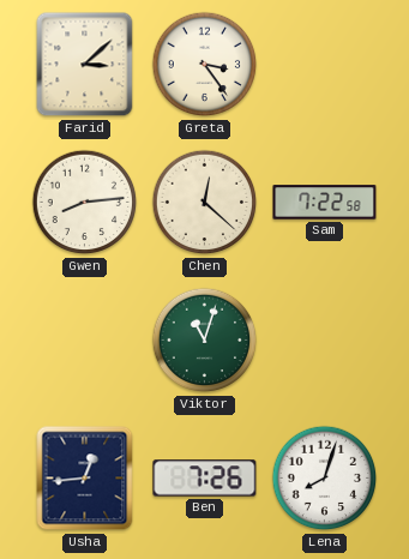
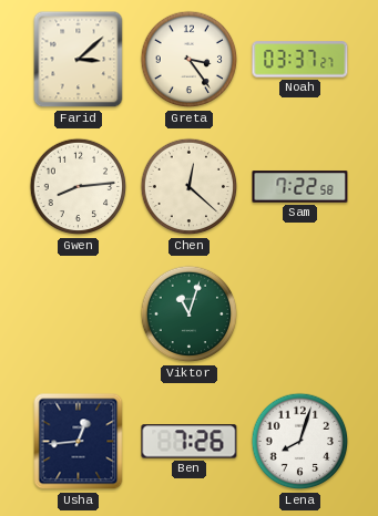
Noah: none -> 03:37
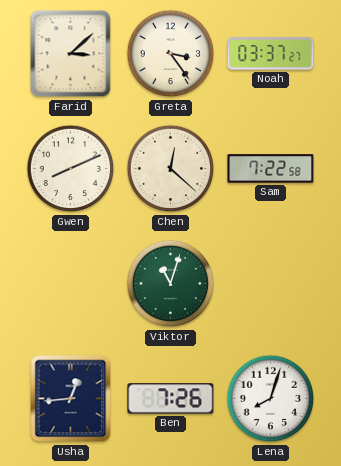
Gwen: 8:14 -> 8:11
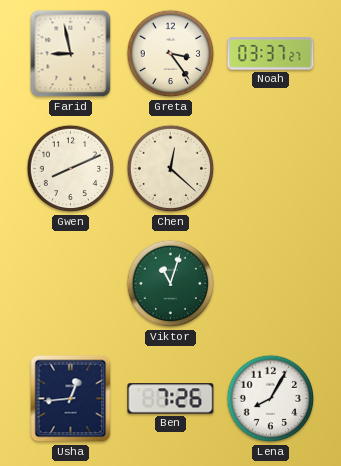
Farid: 3:08 -> 8:58
Sam: 7:22 -> none
Lena: 8:03 -> 8:05
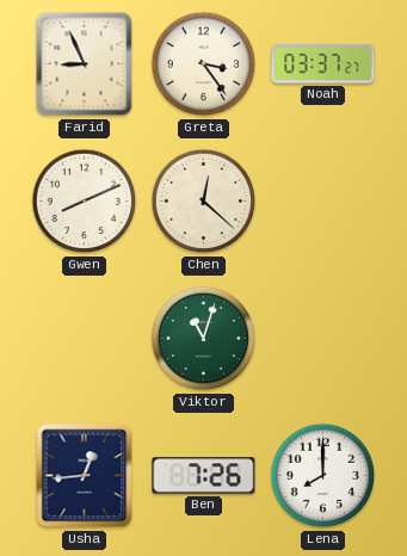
Farid: 8:58 -> 8:56
Lena: 8:05 -> 8:00
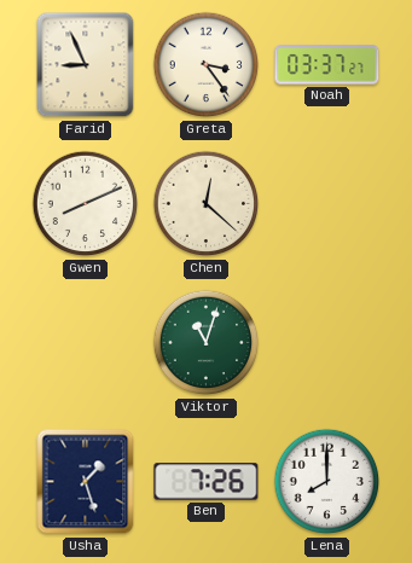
Usha: 12:44 -> 1:27
